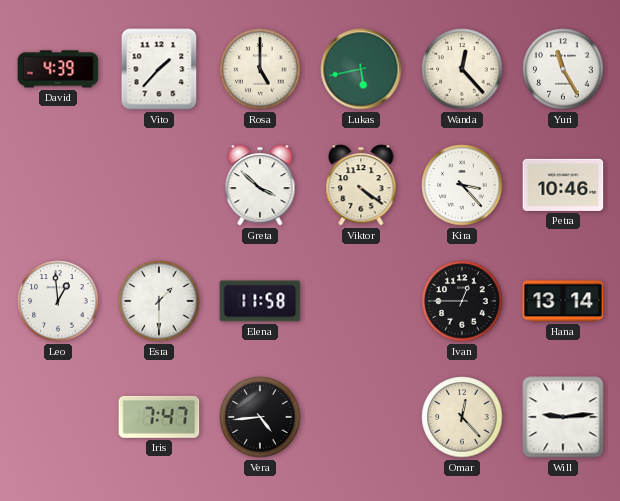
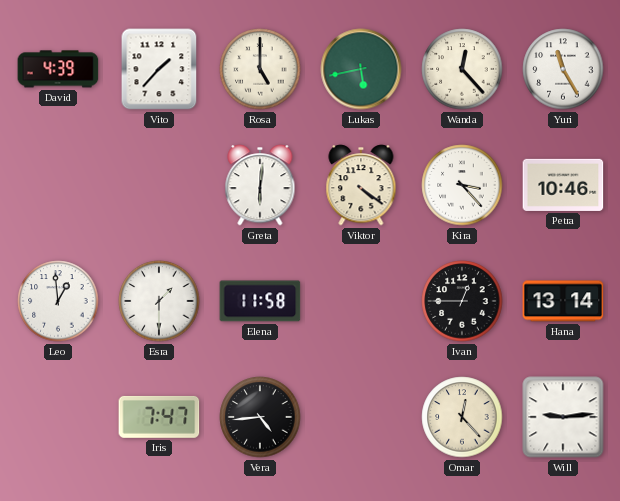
Greta: 3:52 -> 6:01
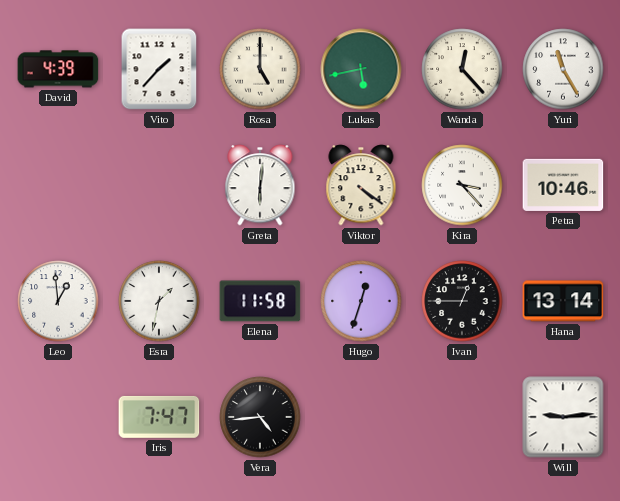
Esra: 1:30 -> 1:32
Hugo: none -> 12:33
Omar: 12:23 -> none
